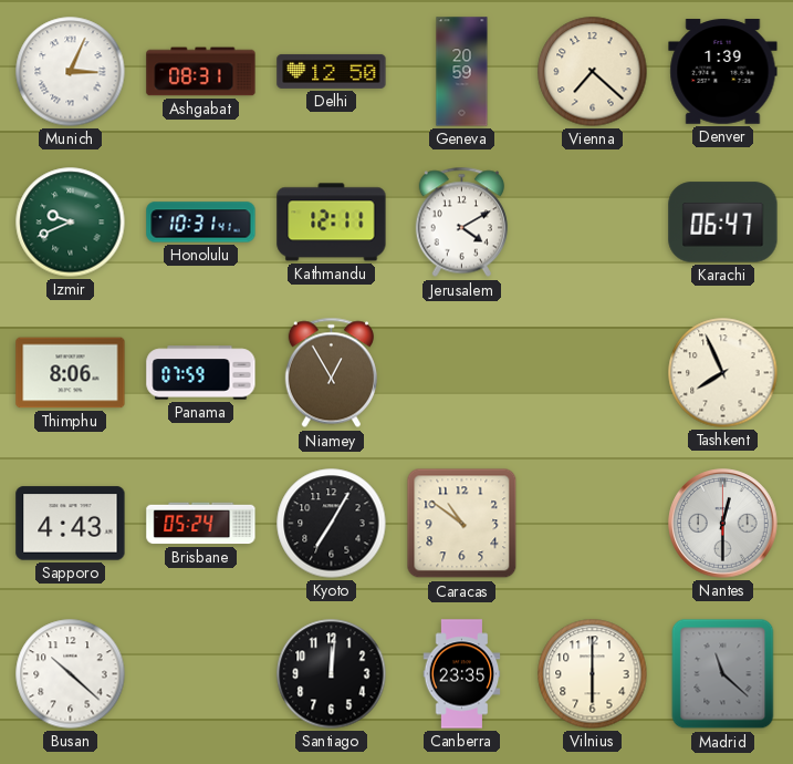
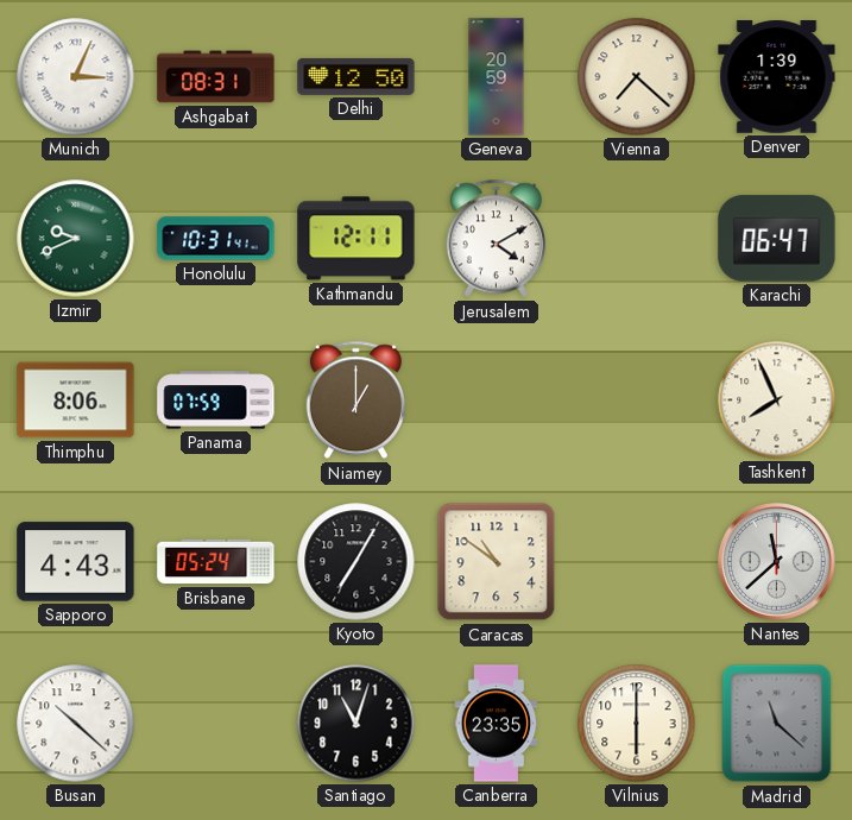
Niamey: 12:55 -> 1:00
Nantes: 12:30 -> 11:38
Santiago: 12:01 -> 11:03
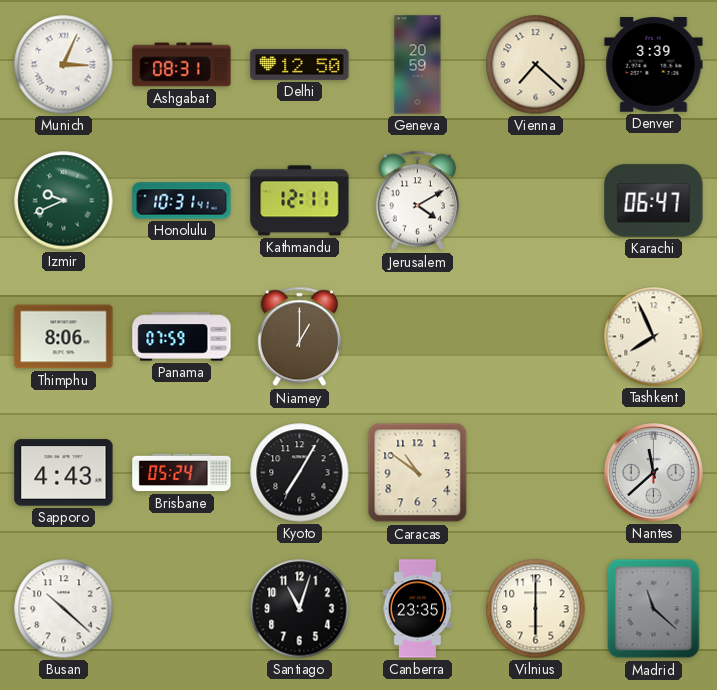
Denver: 1:39 -> 3:39
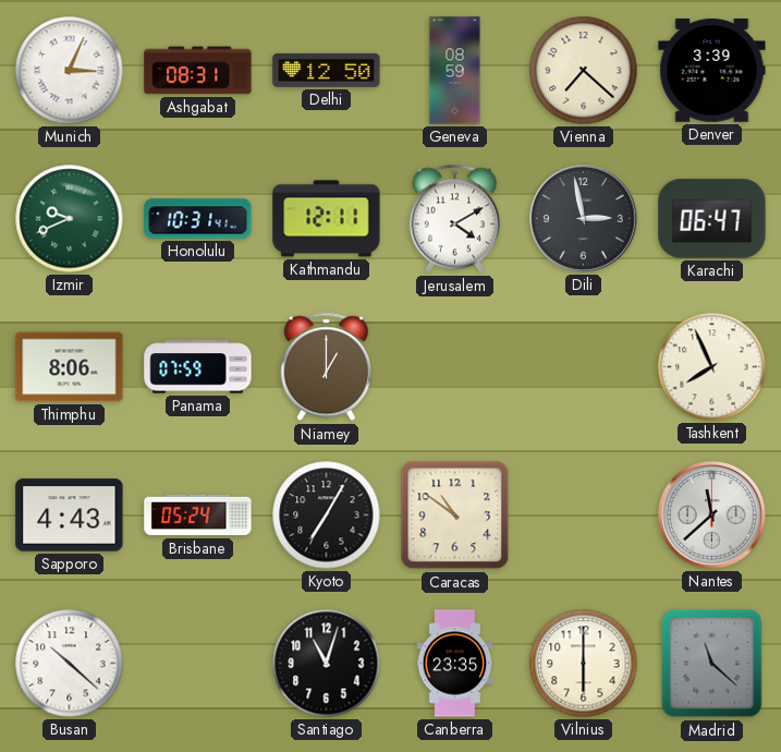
Geneva: 20:59 -> 08:59
Dili: none -> 2:58
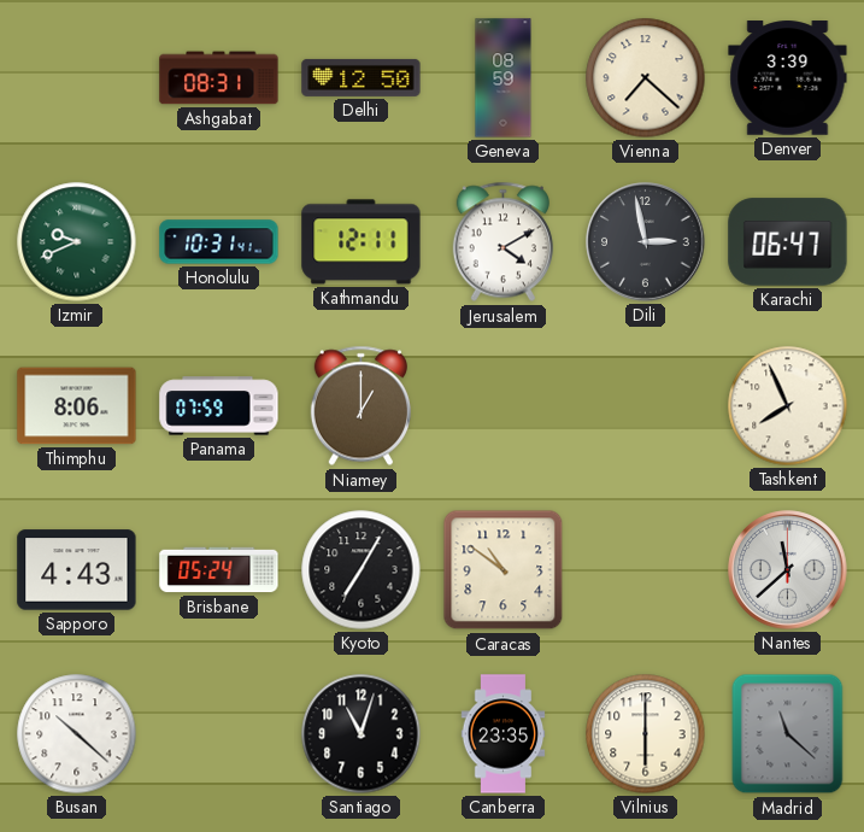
Munich: 3:04 -> none
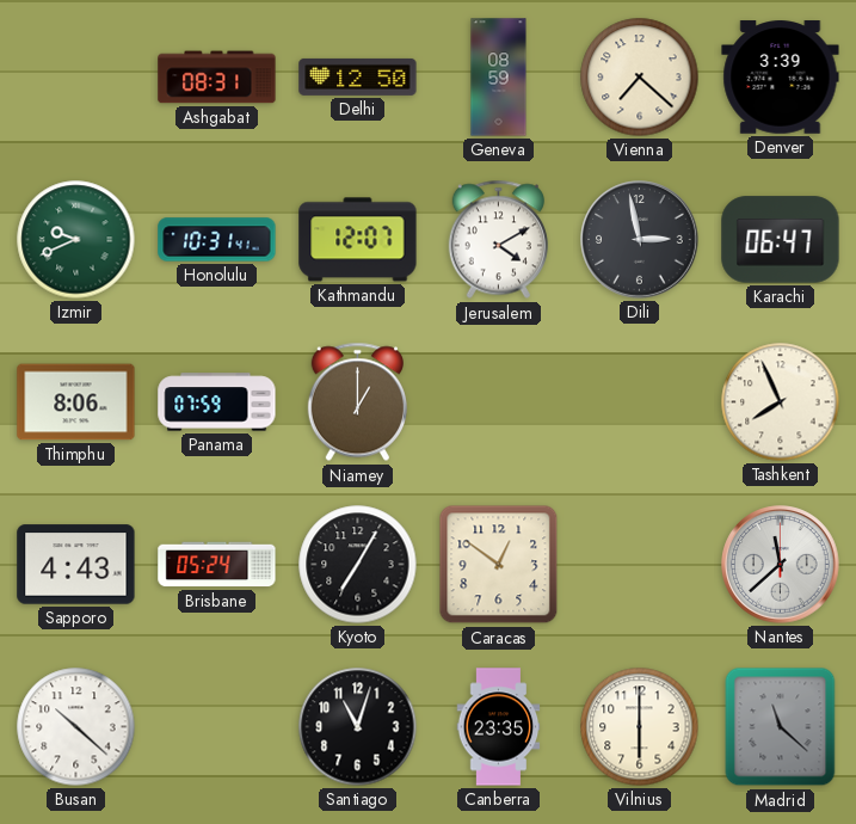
Kathmandu: 12:11 -> 12:07
Caracas: 10:51 -> 12:51
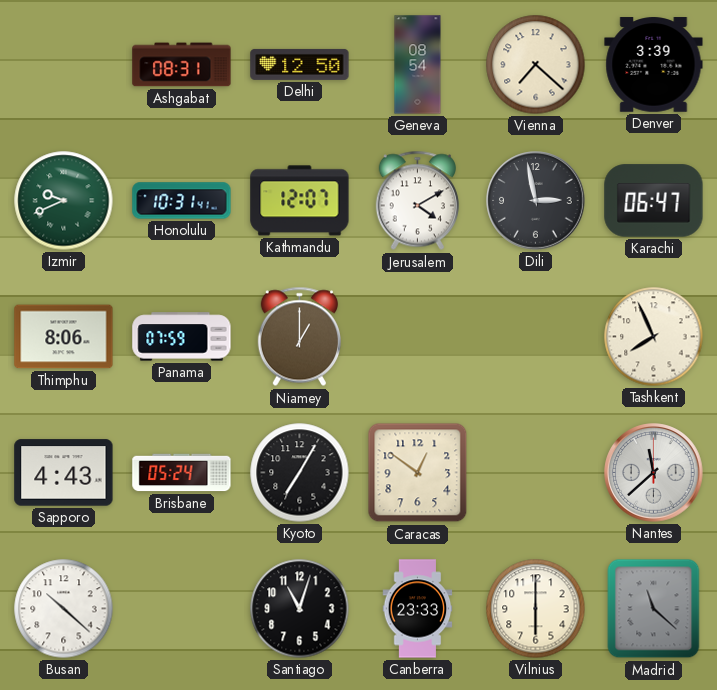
Geneva: 08:59 -> 08:54
Canberra: 23:35 -> 23:33
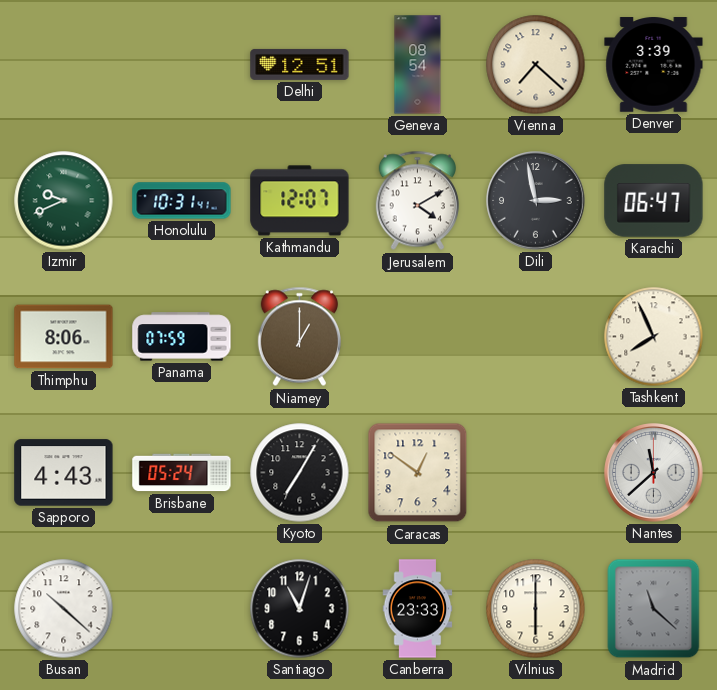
Ashgabat: 08:31 -> none
Delhi: 12:50 -> 12:51
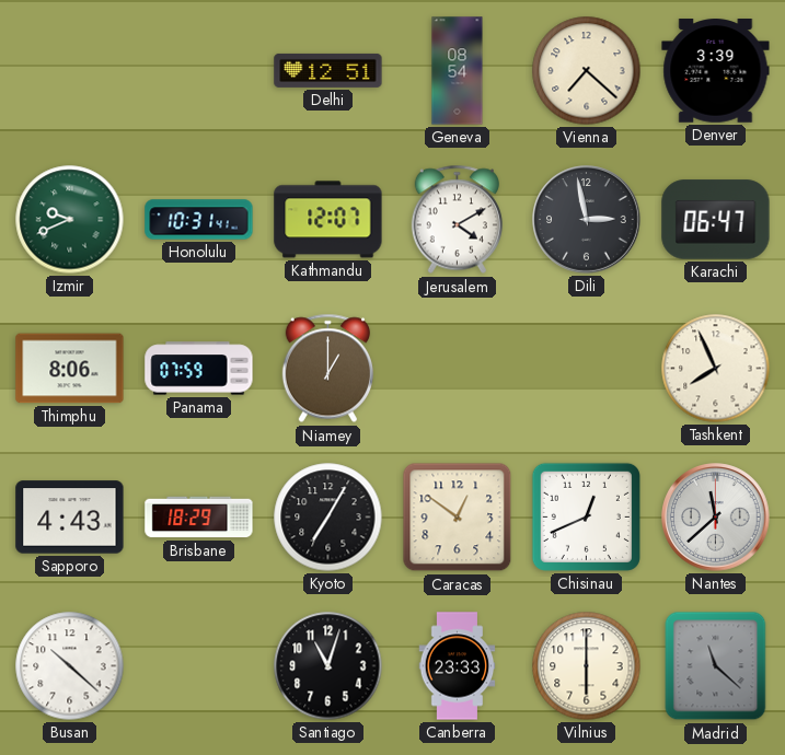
Brisbane: 05:24 -> 18:29
Chisinau: none -> 12:41
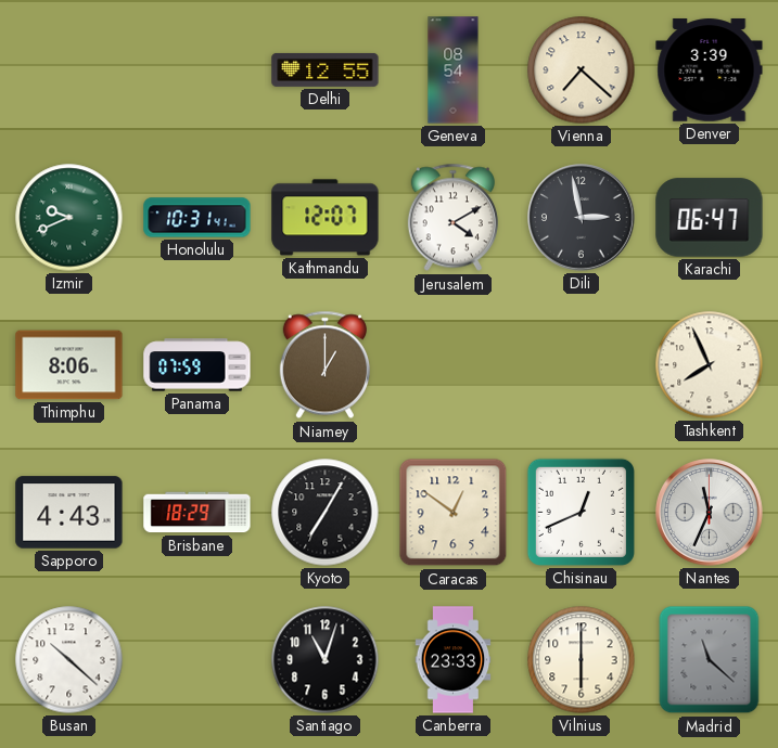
Delhi: 12:51 -> 12:55
Nantes: 11:38 -> 11:34
